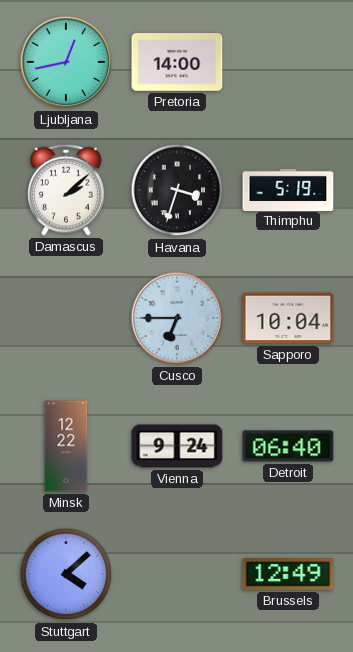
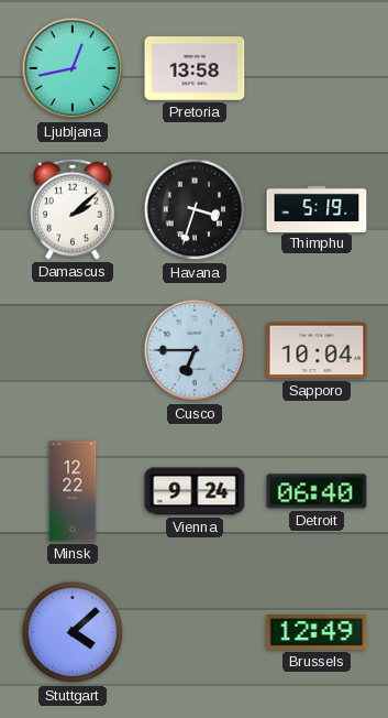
Pretoria: 14:00 -> 13:58
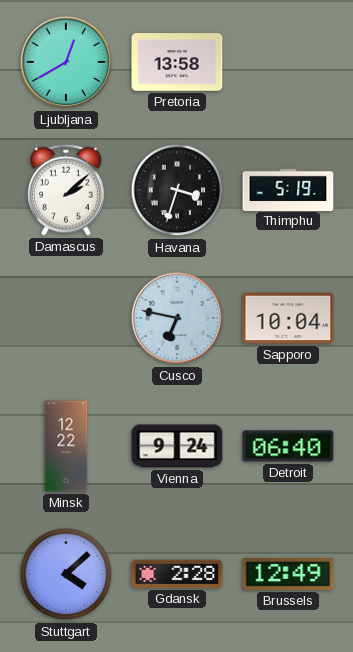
Ljubljana: 12:43 -> 12:40
Cusco: 6:45 -> 6:47
Gdansk: none -> 2:28
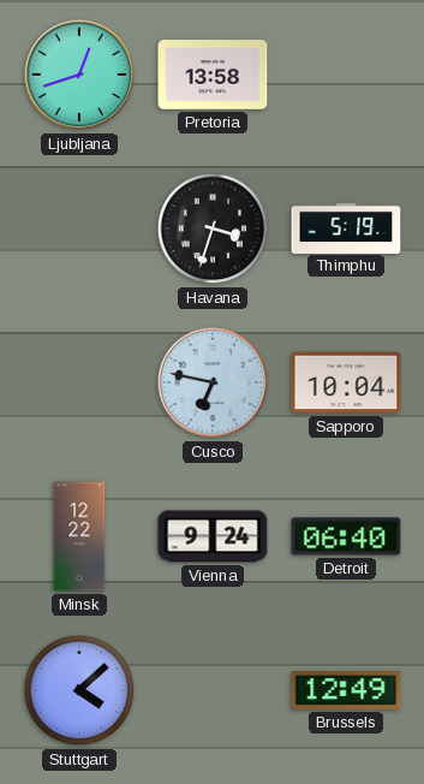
Ljubljana: 12:40 -> 12:42
Damascus: 2:08 -> none
Gdansk: 2:28 -> none
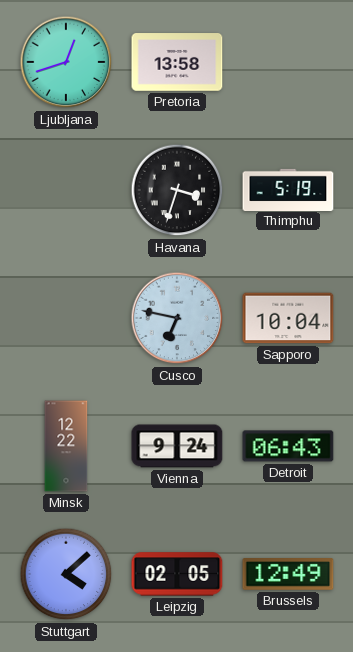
Detroit: 06:40 -> 06:43
Leipzig: none -> 02:05
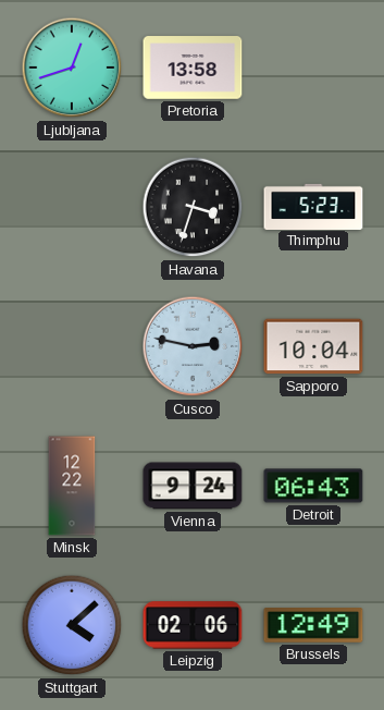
Thimphu: 5:19 -> 5:23
Cusco: 6:47 -> 2:47
Leipzig: 02:05 -> 02:06
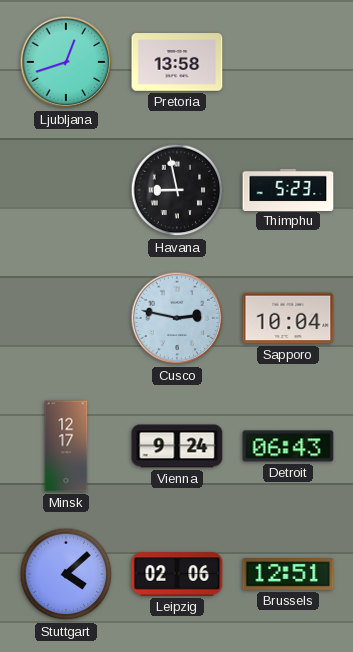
Havana: 3:33 -> 8:58
Minsk: 12:22 -> 12:17
Brussels: 12:49 -> 12:51
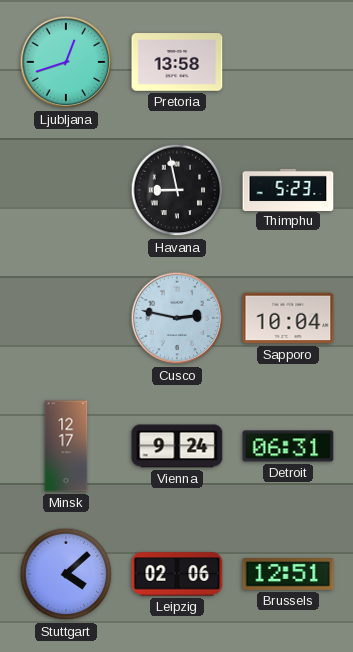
Detroit: 06:43 -> 06:31
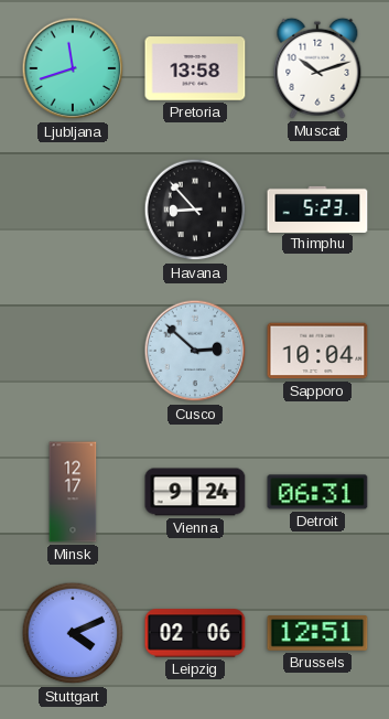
Ljubljana: 12:42 -> 11:42
Muscat: none -> 10:12
Havana: 8:58 -> 8:53
Cusco: 2:47 -> 2:52
Stuttgart: 4:08 -> 4:11
